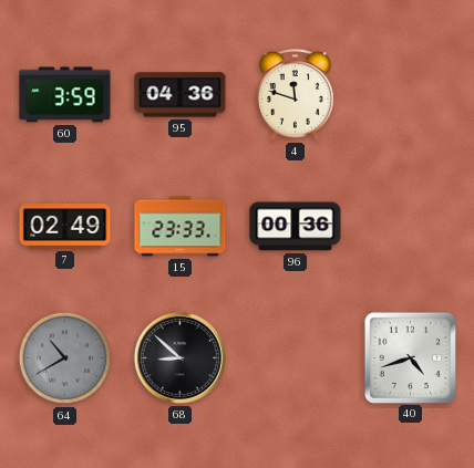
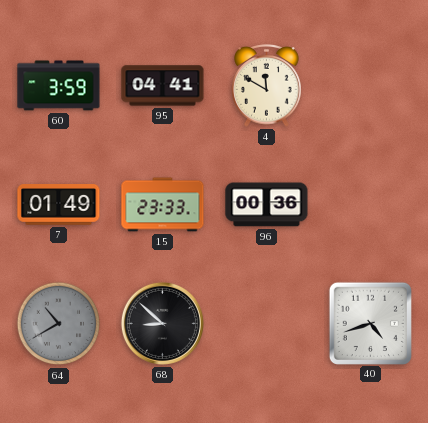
95: 04:36 -> 04:41
4: 11:48 -> 11:50
7: 02:49 -> 01:49
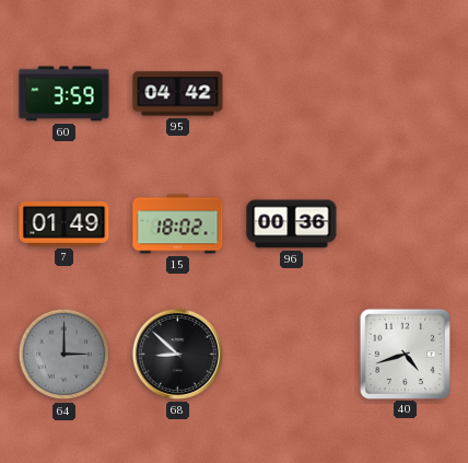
95: 04:41 -> 04:42
4: 11:50 -> none
15: 23:33 -> 18:02
64: 10:40 -> 3:00
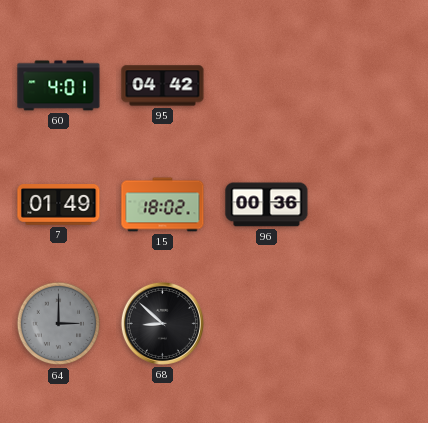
60: 3:59 -> 4:01
40: 4:42 -> none
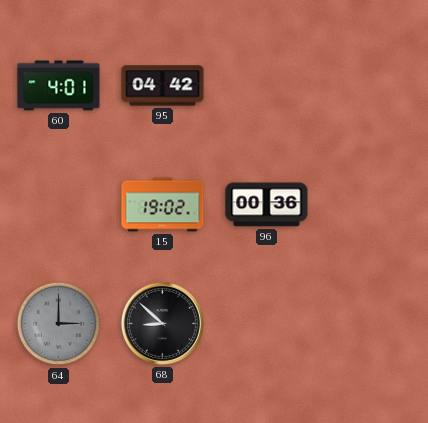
7: 01:49 -> none
15: 18:02 -> 19:02
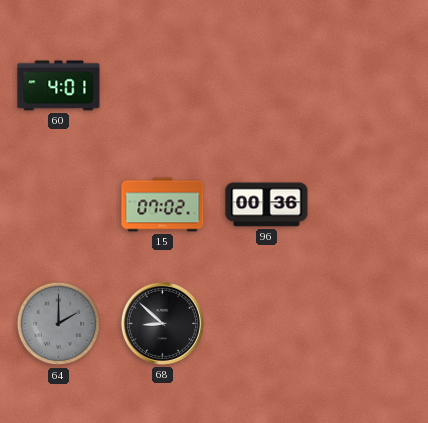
95: 04:42 -> none
15: 19:02 -> 07:02
64: 3:00 -> 2:00
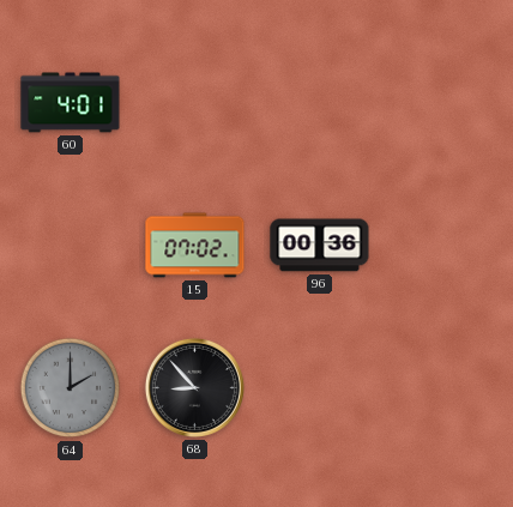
68: 8:52 -> 8:53
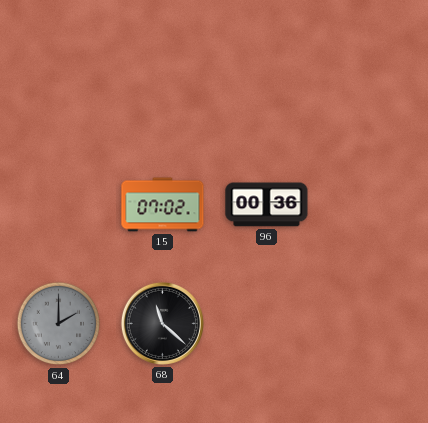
60: 4:01 -> none
68: 8:53 -> 11:22
